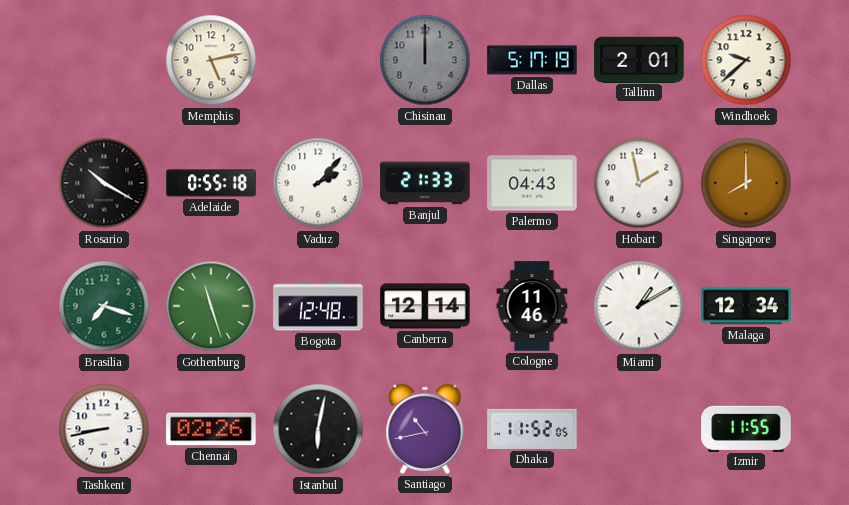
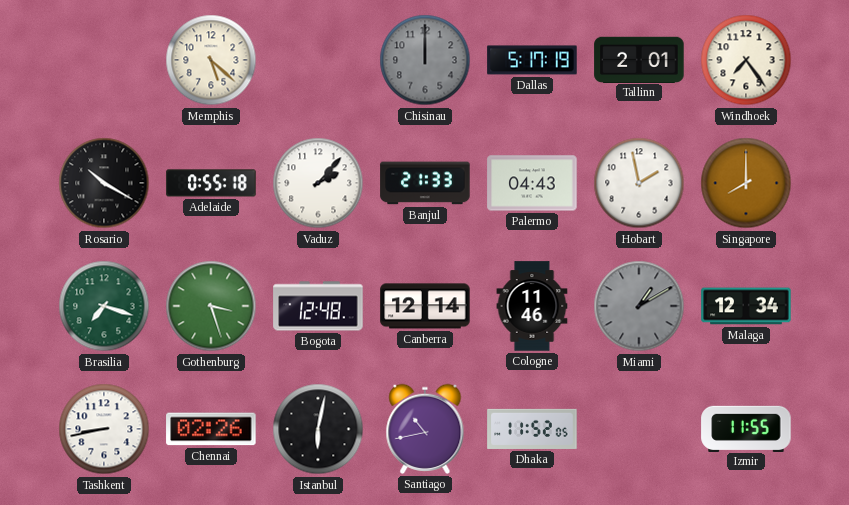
Memphis: 5:13 -> 5:22
Windhoek: 9:38 -> 7:24
Gothenburg: 11:27 -> 3:27
Miami dial: white -> grey
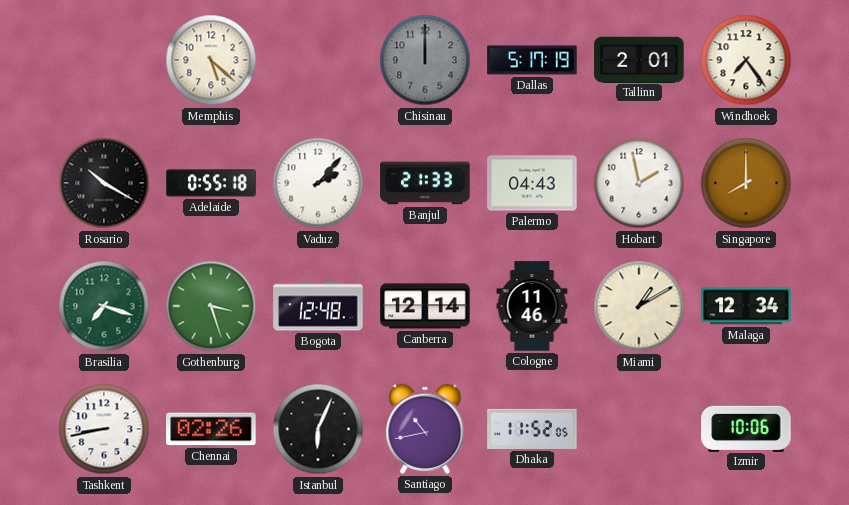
Miami dial: grey -> cream
Istanbul: 6:02 -> 6:04
Izmir: 11:55 -> 10:06
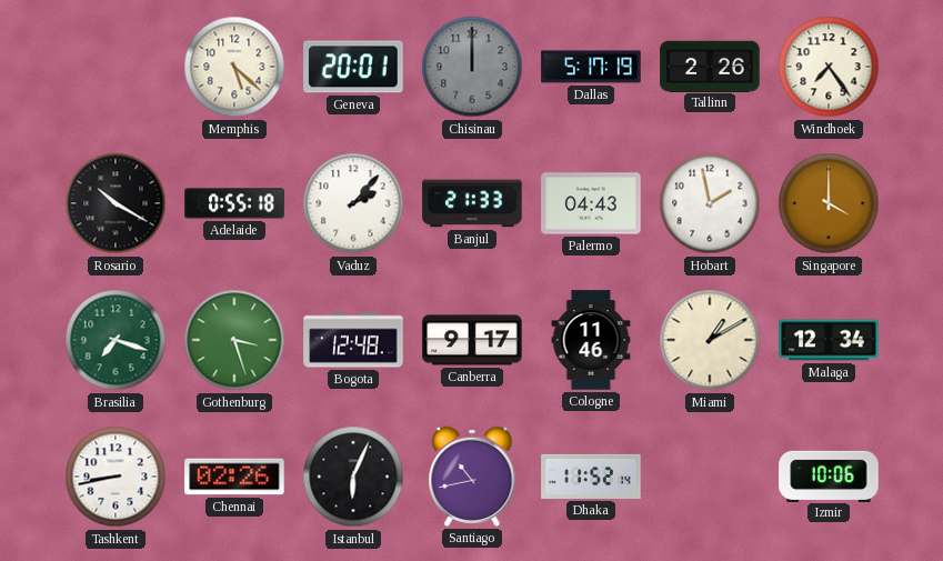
Geneva: none -> 20:01
Tallinn: 2:01 -> 2:26
Singapore: 8:00 -> 4:00
Canberra: 12:14 -> 9:17
Dhaka: 11:52:05 -> 11:52:14
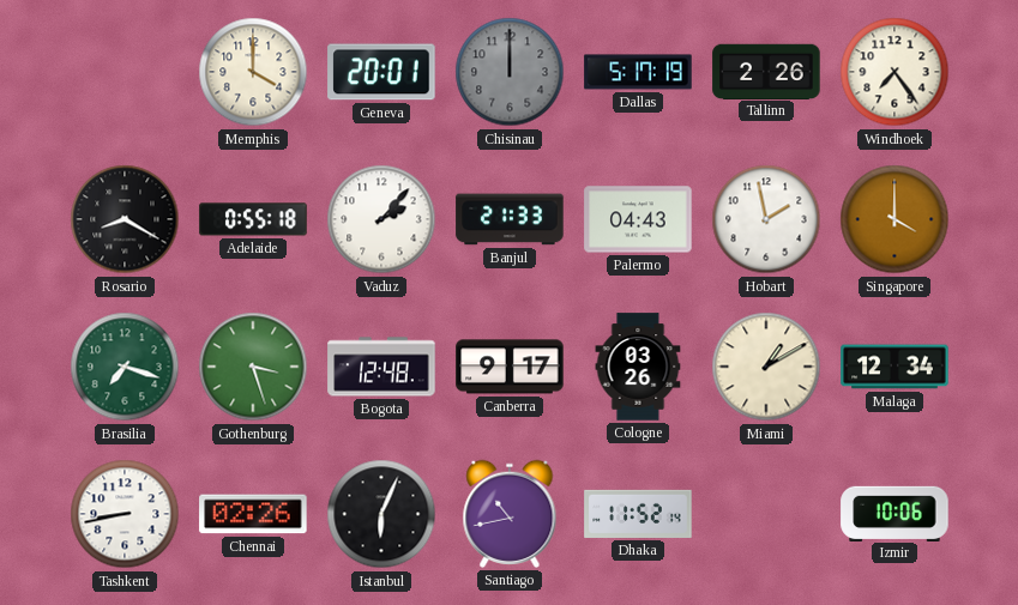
Memphis: 5:22 -> 4:00
Rosario: 10:20 -> 8:20
Cologne: 11:46 -> 03:26
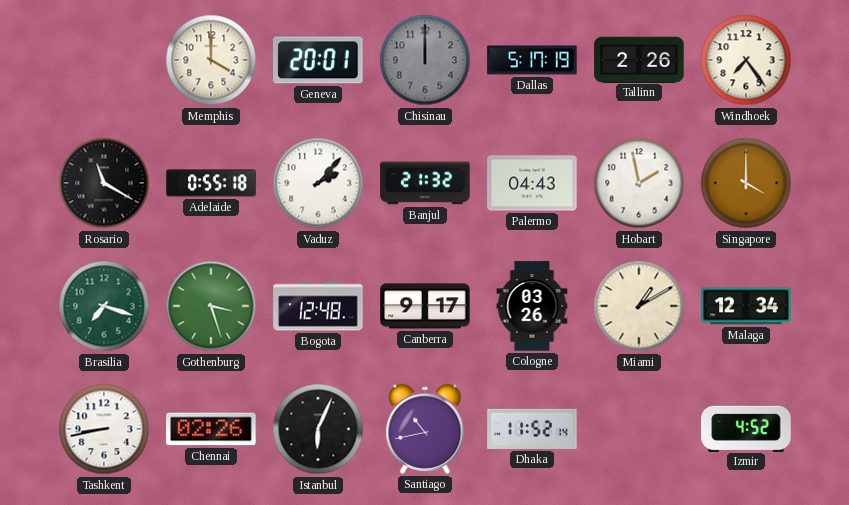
Rosario: 8:20 -> 11:20
Banjul: 21:33 -> 21:32
Izmir: 10:06 -> 4:52
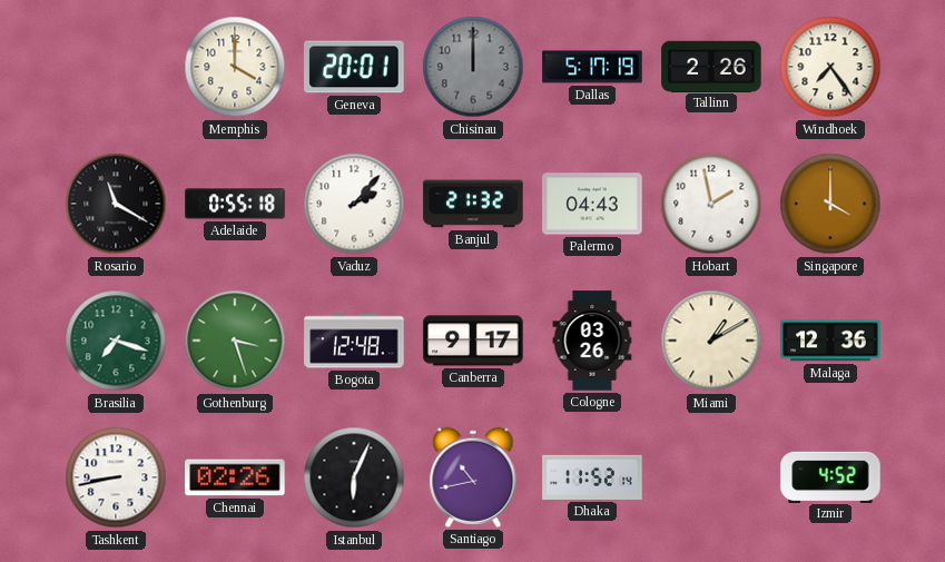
Malaga: 12:34 -> 12:36
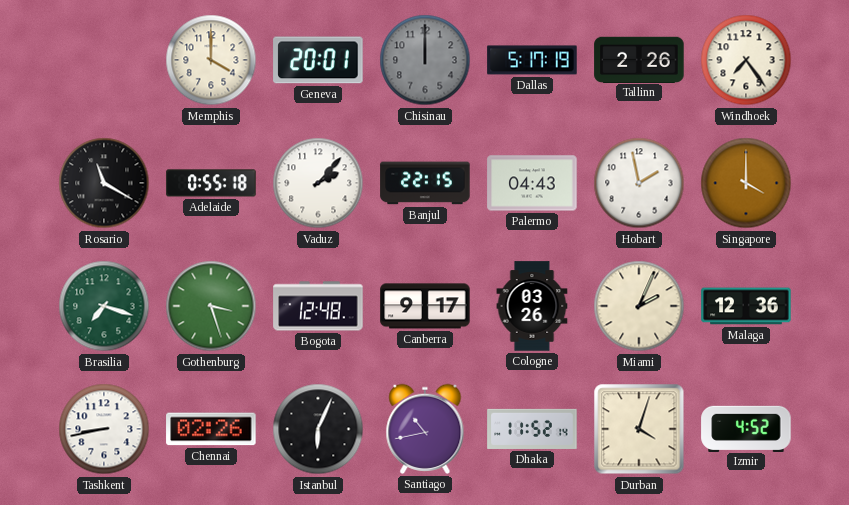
Banjul: 21:32 -> 22:15
Miami: 1:10 -> 2:04
Durban: none -> 4:03
